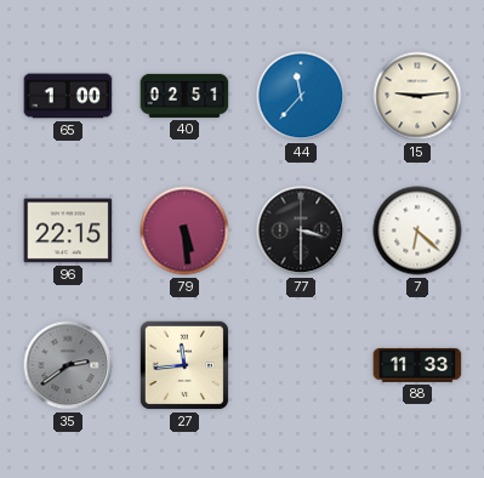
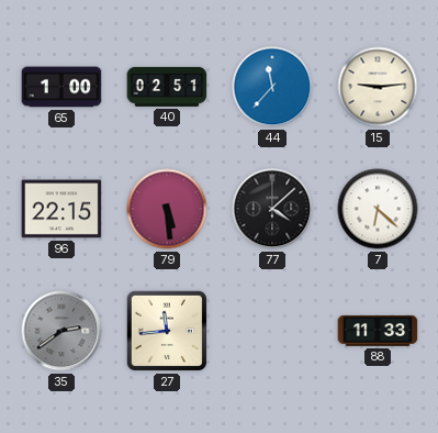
77: 3:30 -> 4:08
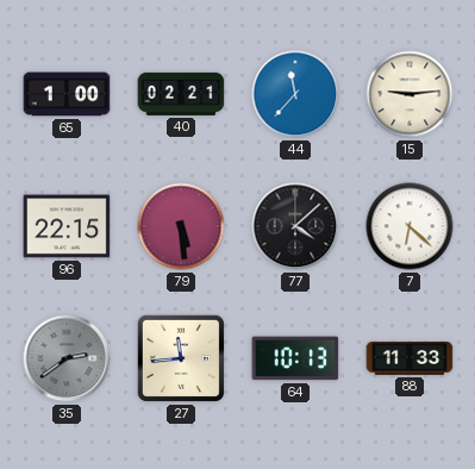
40: 02:51 -> 02:21
64: none -> 10:13
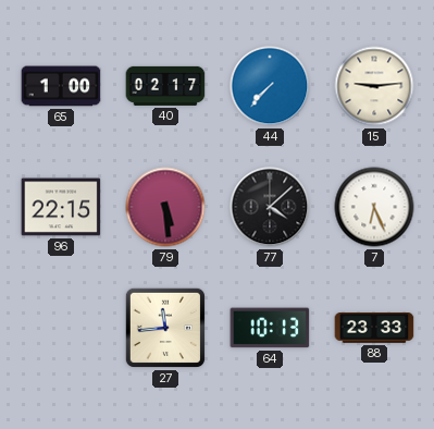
40: 02:21 -> 02:17
44: 11:37 -> 7:37
7: 6:22 -> 6:26
35: 2:39 -> none
88: 11:33 -> 23:33
